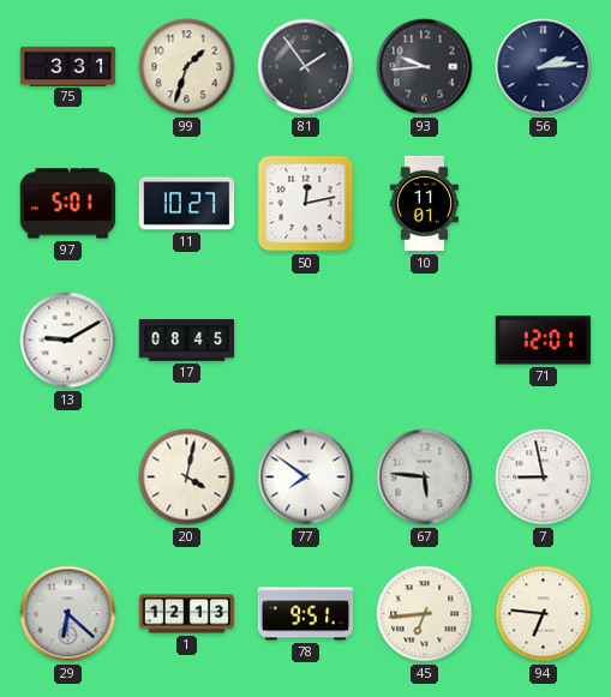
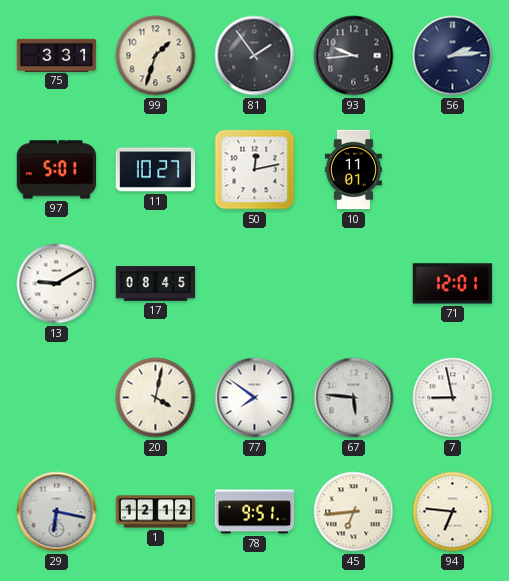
29: 6:22 -> 6:17
1: 12:13 -> 12:12
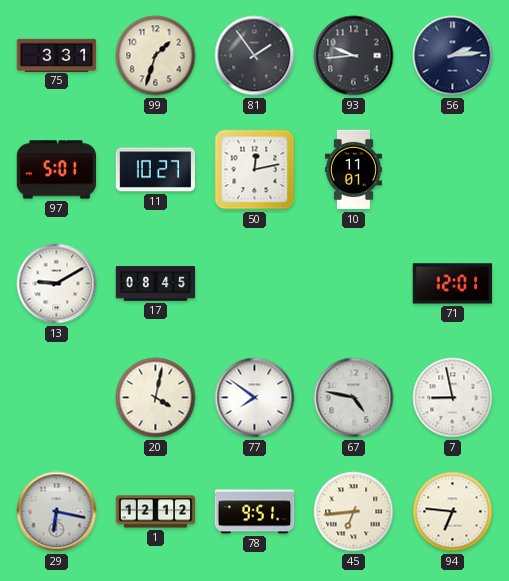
67: 5:46 -> 4:47
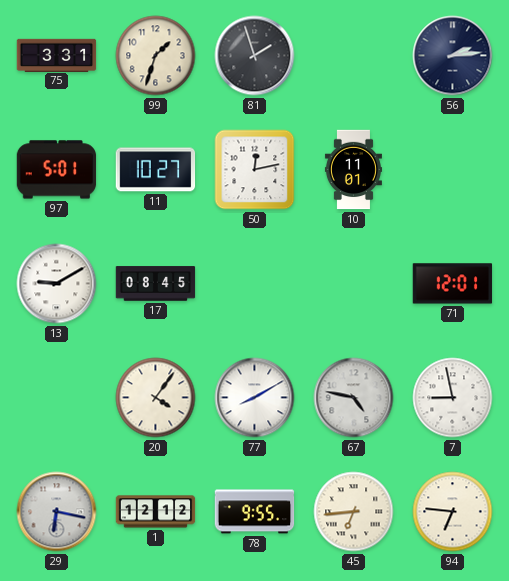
81: 1:54 -> 1:57
93: 9:44 -> none
20: 4:02 -> 4:06
77: 7:51 -> 8:10
78: 9:51 -> 9:55
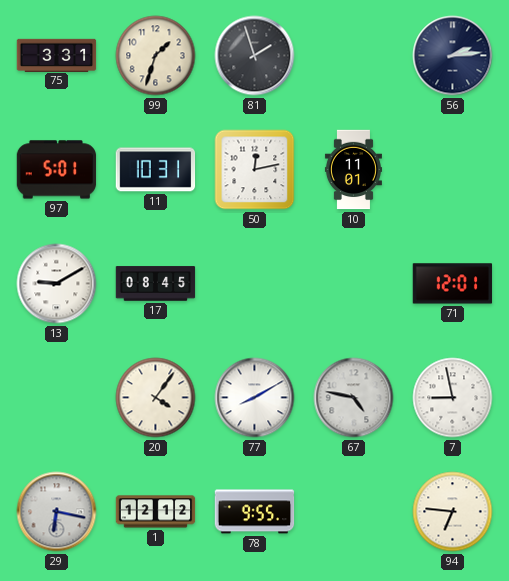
11: 10:27 -> 10:31
45: 6:44 -> none
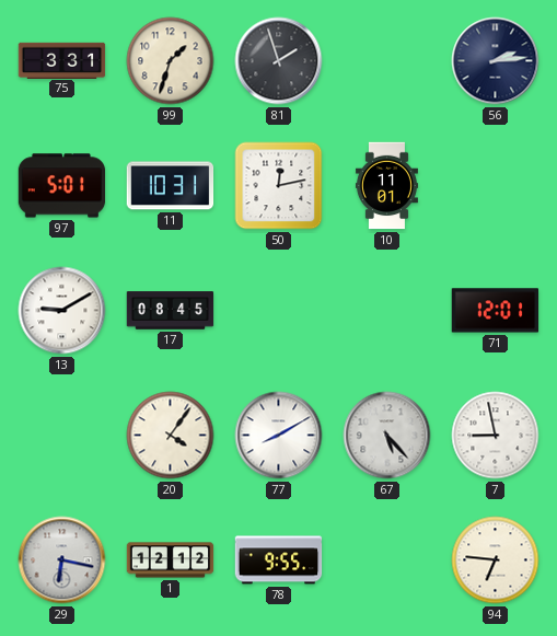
67: 4:47 -> 5:23
